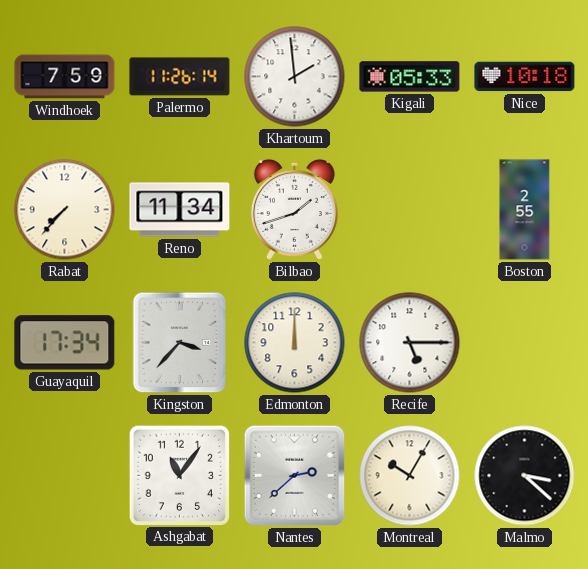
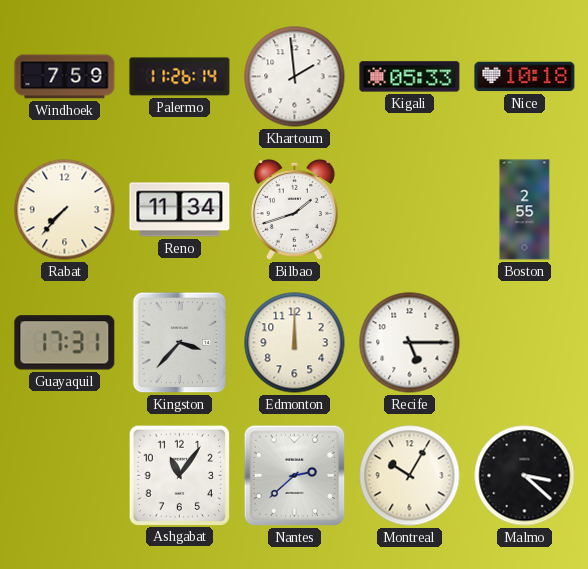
Guayaquil: 17:34 -> 17:31
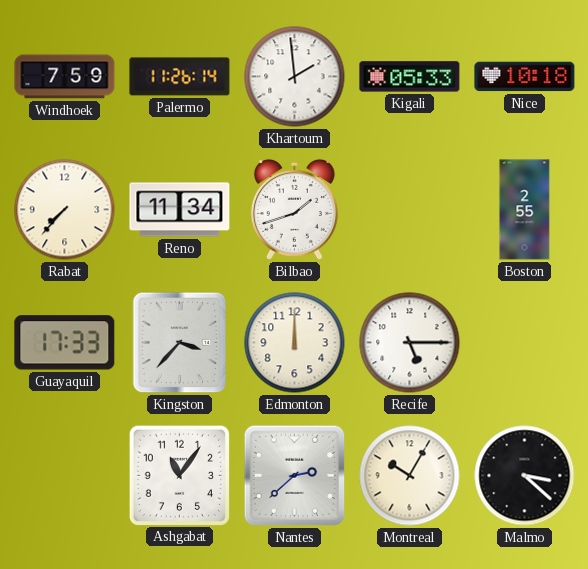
Guayaquil: 17:31 -> 17:33
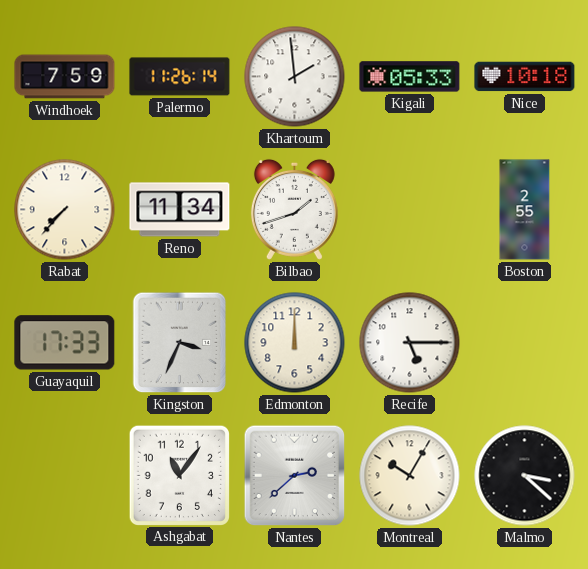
Kingston: 3:37 -> 3:34
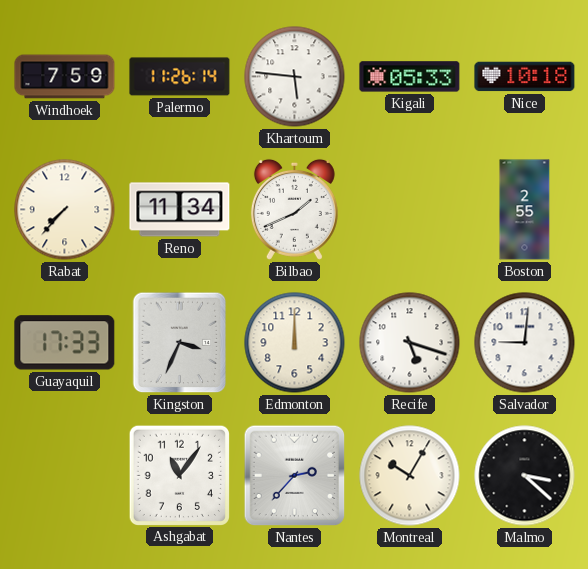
Khartoum: 1:59 -> 5:46
Bilbao: 1:42 -> 1:41
Recife: 5:15 -> 5:18
Salvador: none -> 9:01
Nantes: 2:38 -> 2:37
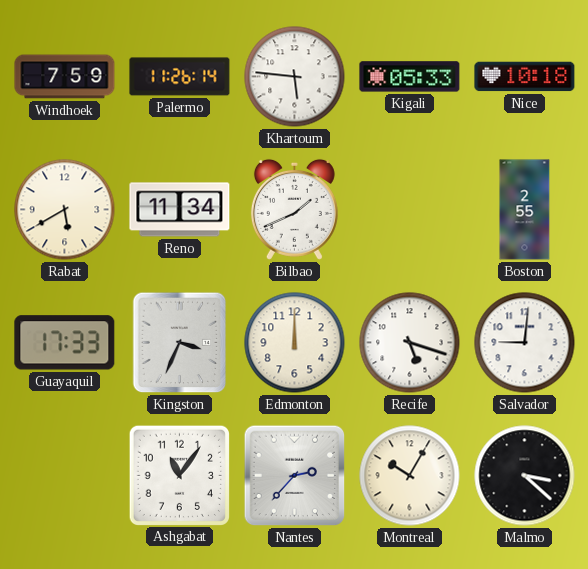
Rabat: 7:37 -> 5:40
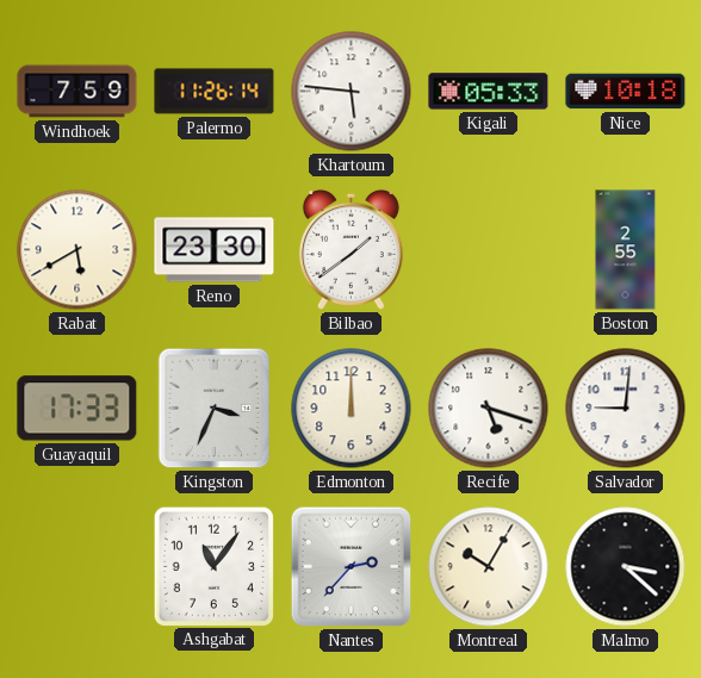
Reno: 11:34 -> 23:30
Bilbao: 1:41 -> 1:39
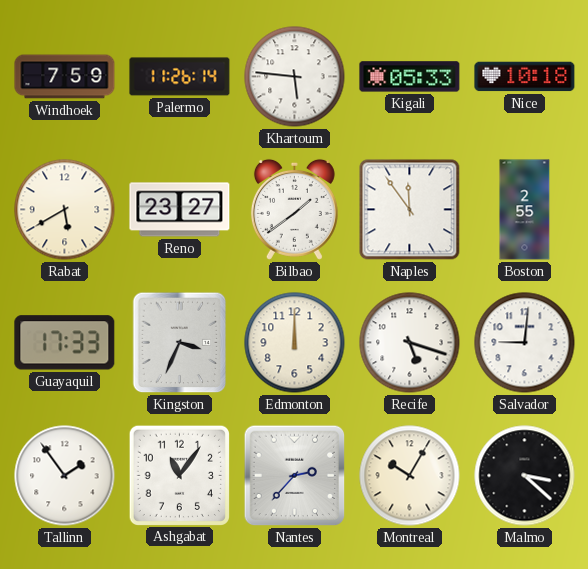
Reno: 23:30 -> 23:27
Naples: none -> 11:54
Tallinn: none -> 1:54
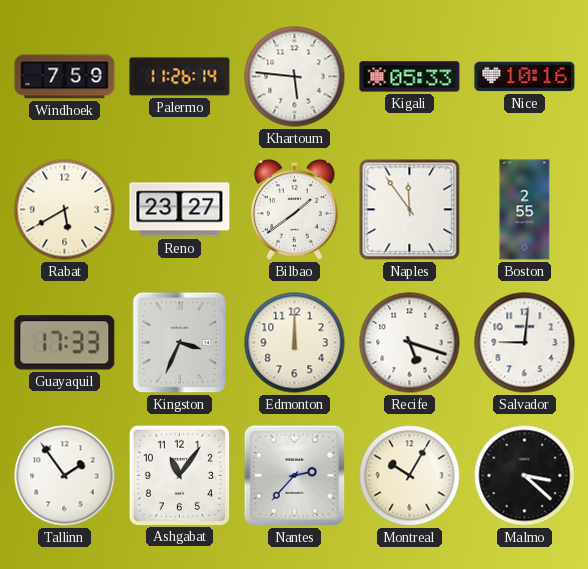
Nice: 10:18 -> 10:16
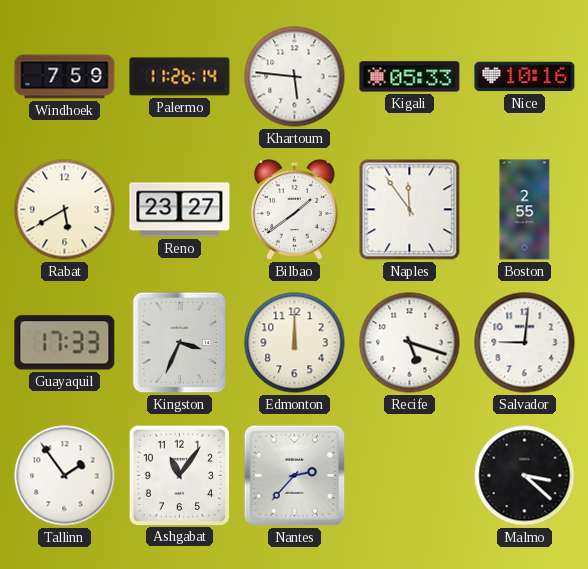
Montreal: 10:05 -> none
